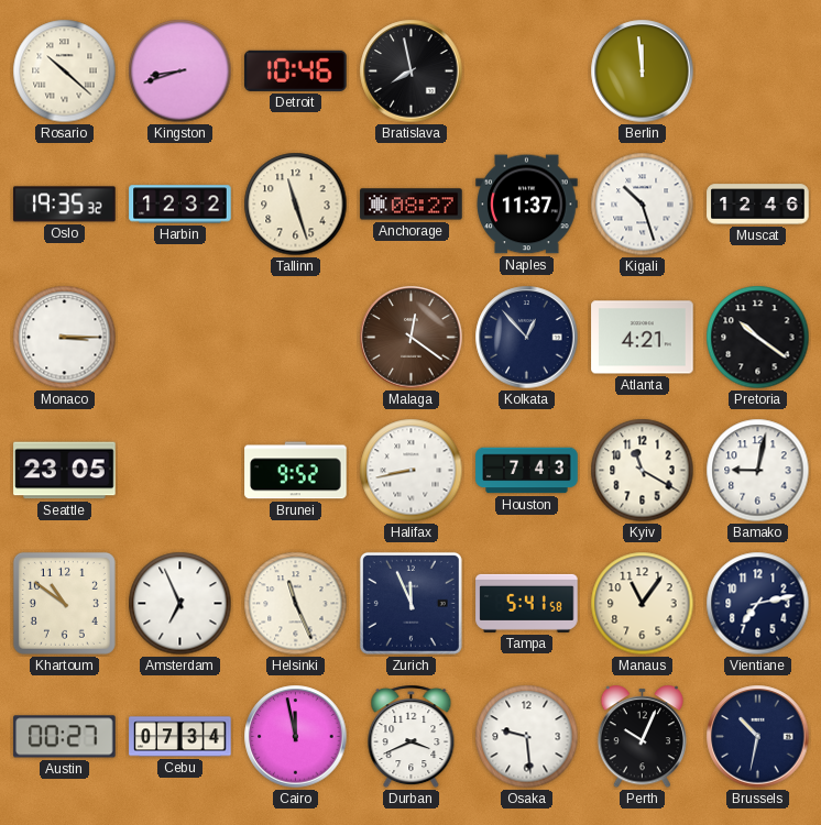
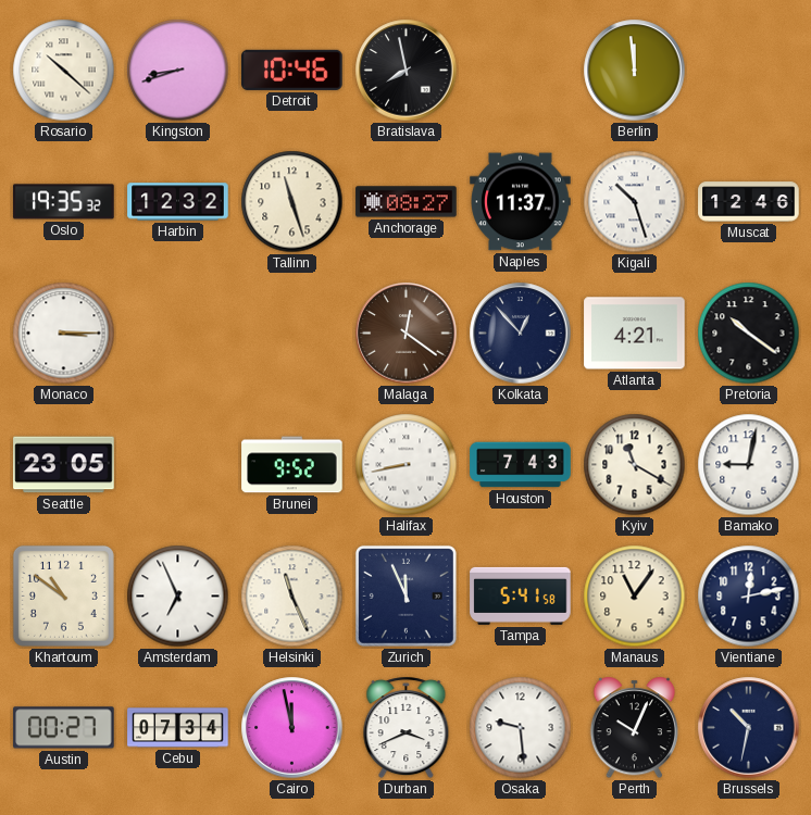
Vientiane: 7:13 -> 12:13
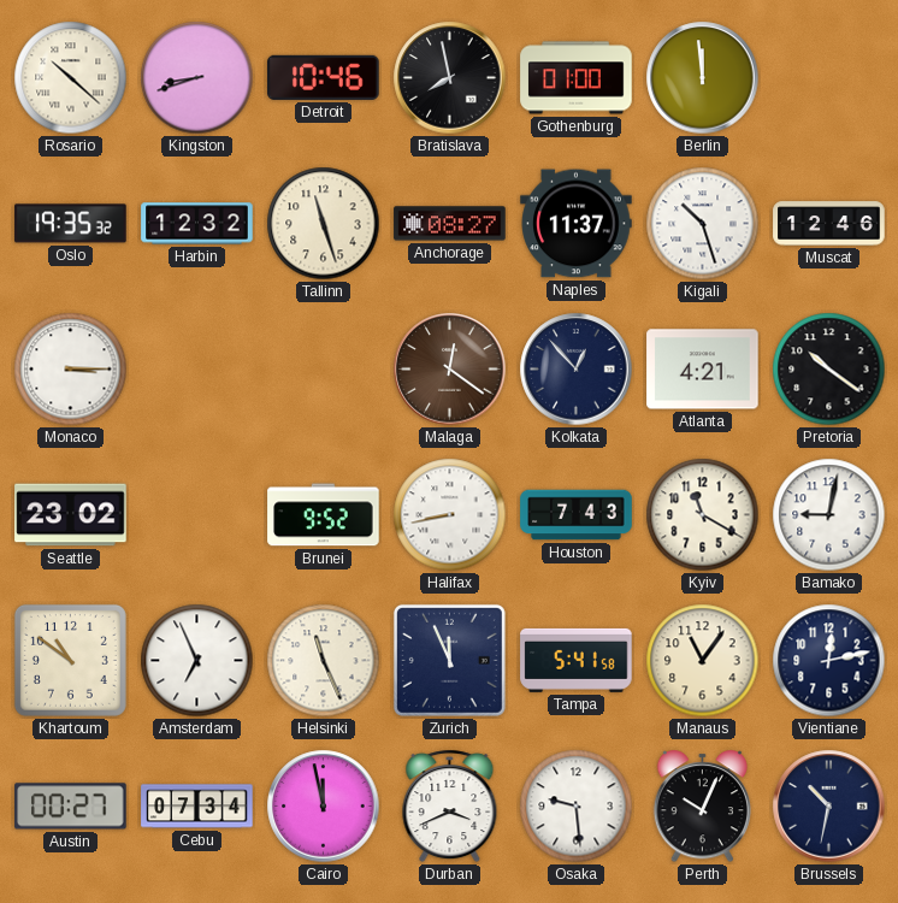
Gothenburg: none -> 01:00
Seattle: 23:05 -> 23:02
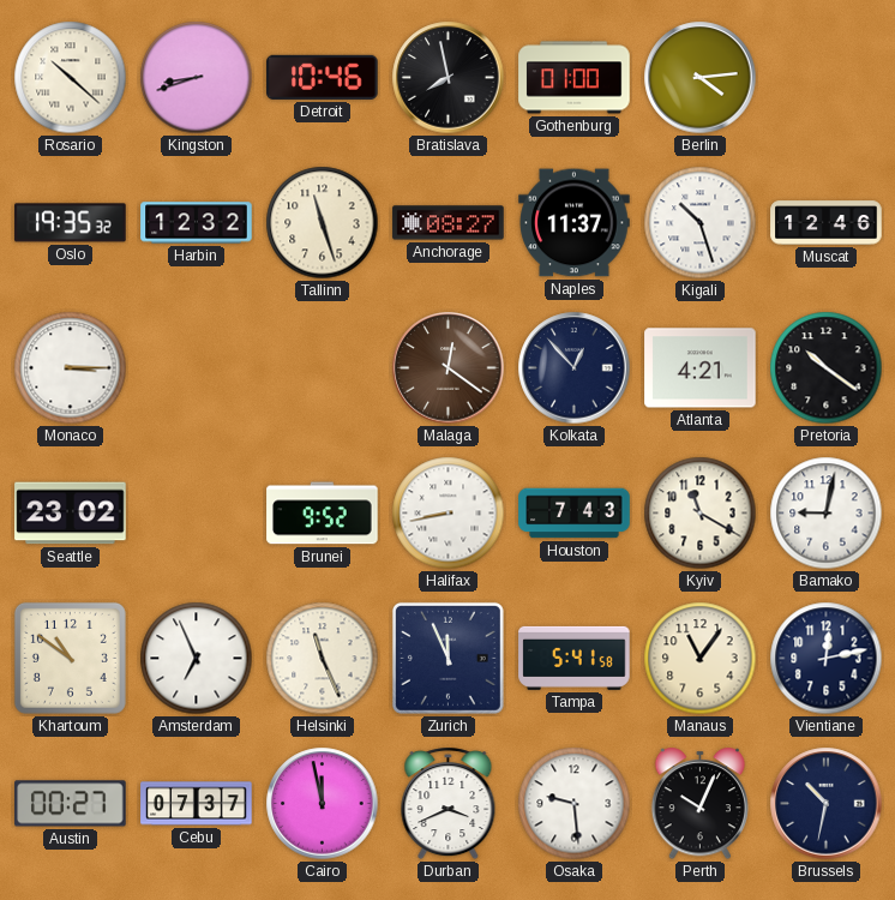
Berlin: 11:59 -> 4:14
Cebu: 07:34 -> 07:37
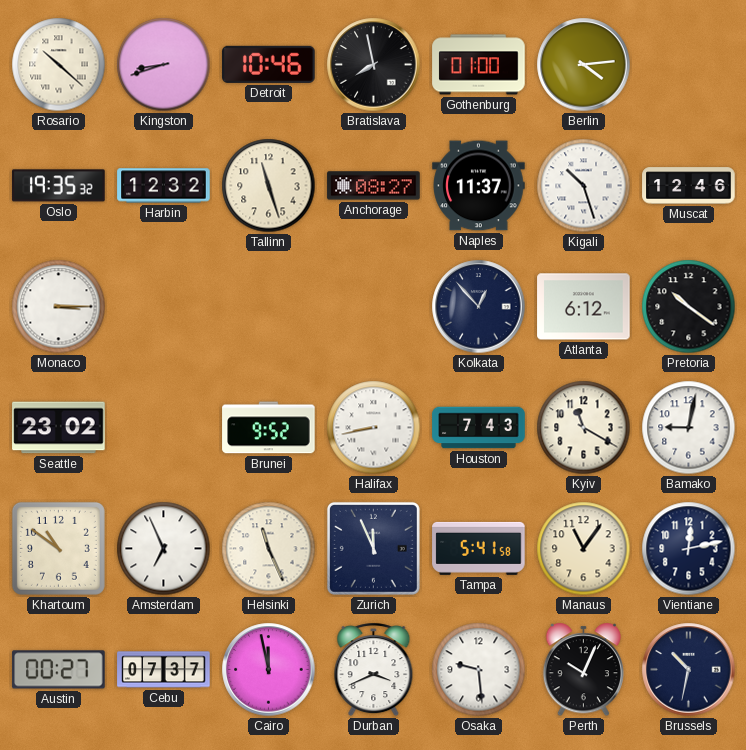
Malaga: 12:21 -> none
Atlanta: 4:21 -> 6:12
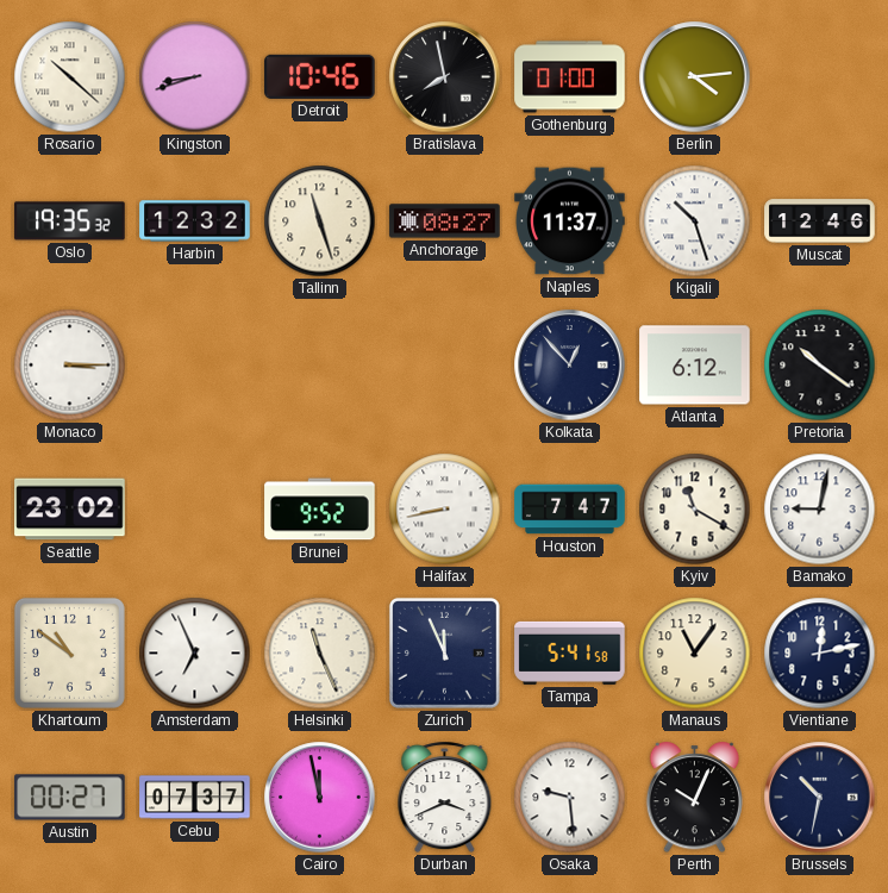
Houston: 7:43 -> 7:47
